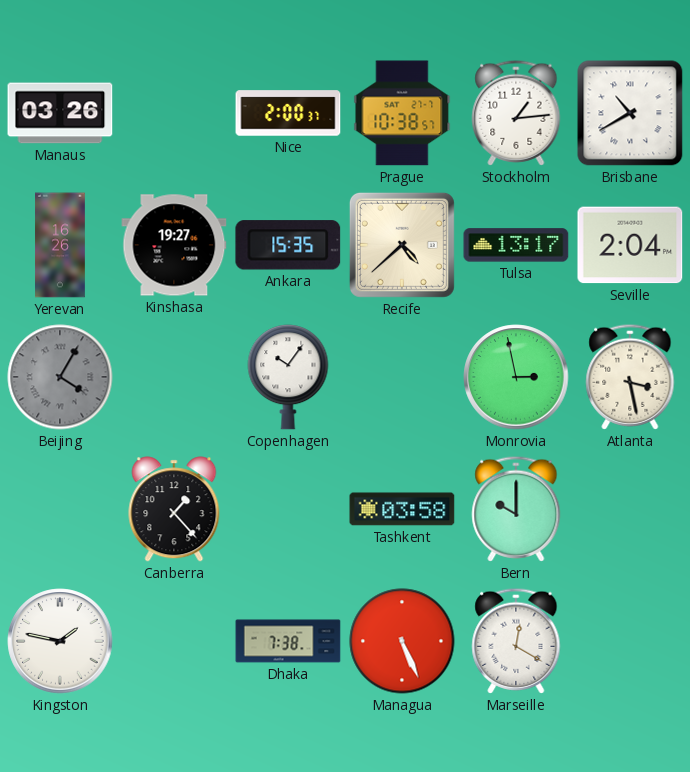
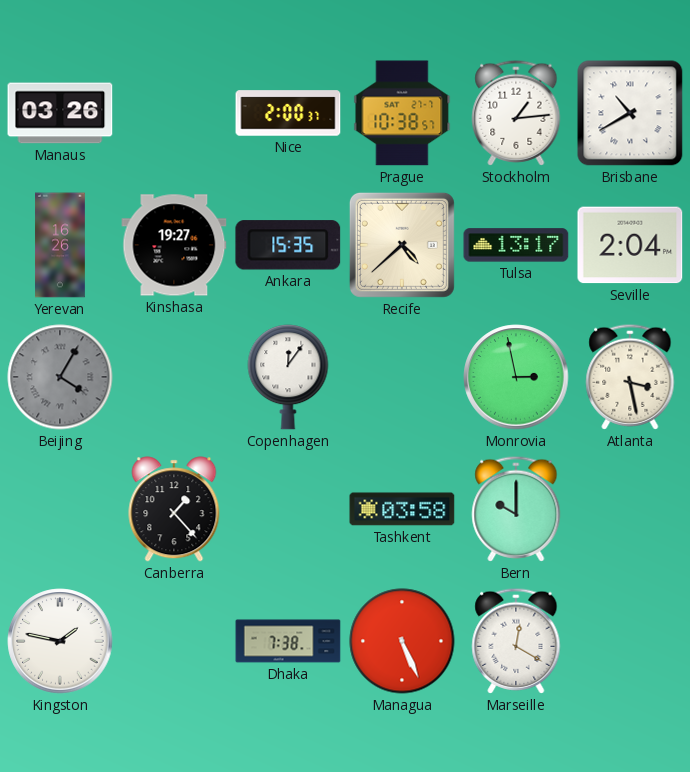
Copenhagen: 10:06 -> 12:06
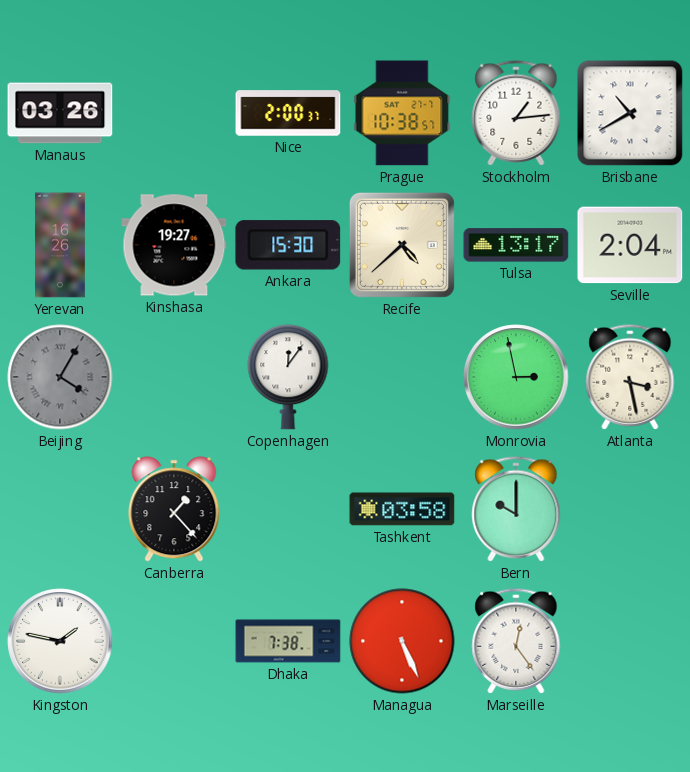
Ankara: 15:35 -> 15:30
Marseille: 12:20 -> 12:24
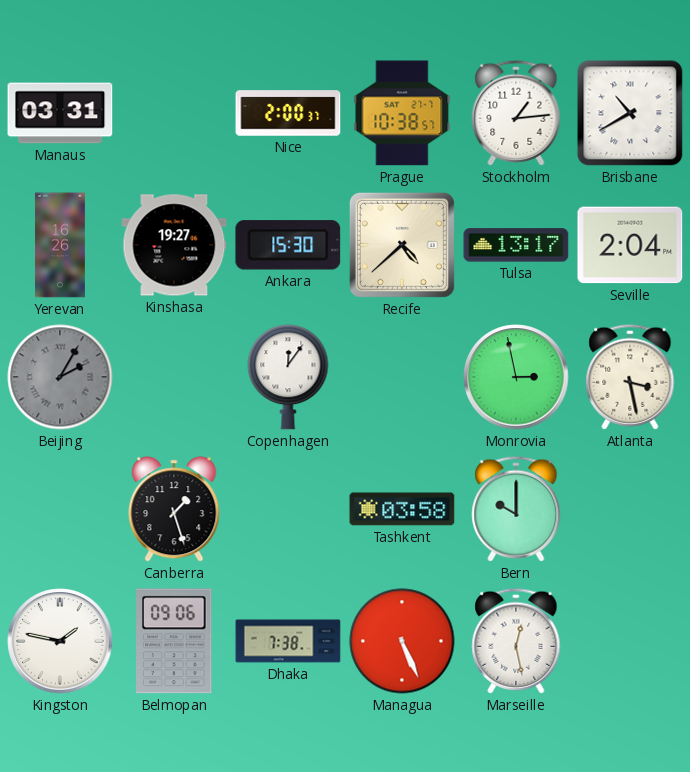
Manaus: 03:26 -> 03:31
Beijing: 4:05 -> 2:05
Canberra: 1:23 -> 1:27
Belmopan: none -> 09:06
Marseille: 12:24 -> 12:28
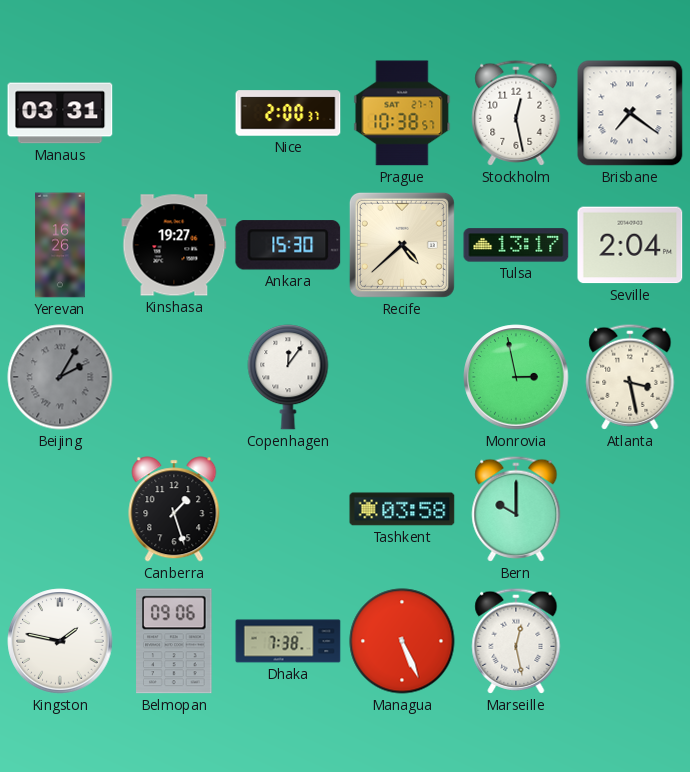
Stockholm: 1:14 -> 12:28
Brisbane: 10:40 -> 7:21
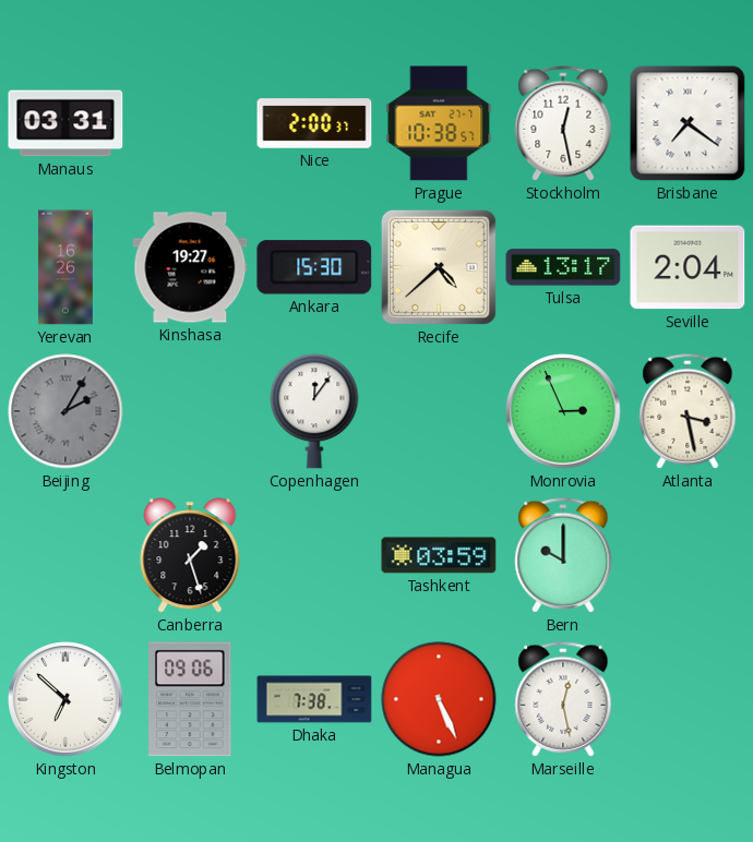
Monrovia: 2:58 -> 2:56
Tashkent: 03:58 -> 03:59
Kingston: 1:47 -> 6:52
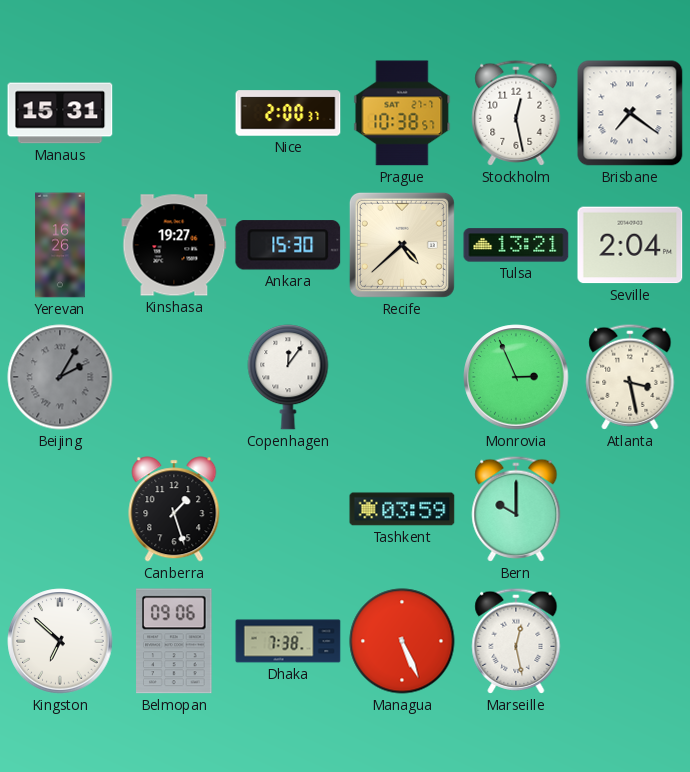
Manaus: 03:31 -> 15:31
Tulsa: 13:17 -> 13:21
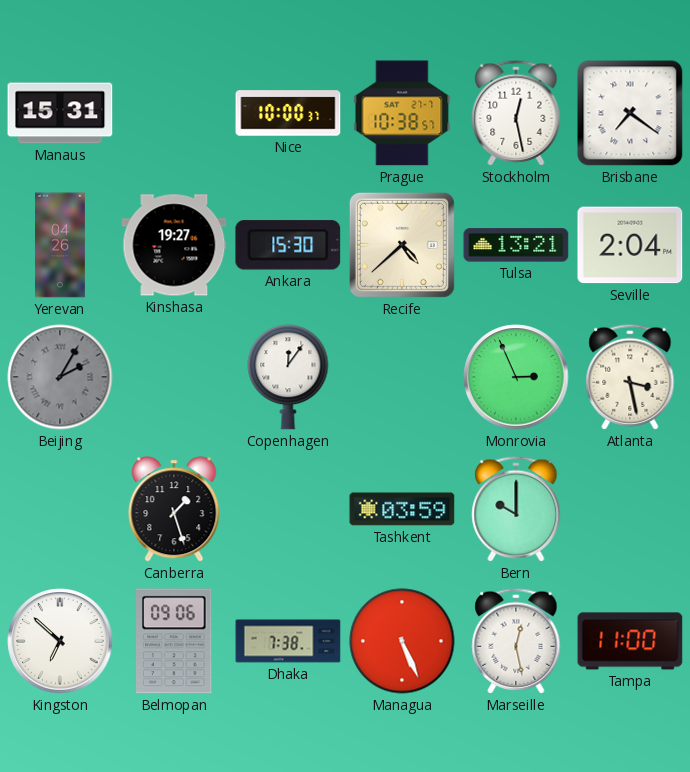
Nice: 2:00 -> 10:00
Yerevan: 16:26 -> 04:26
Tampa: none -> 11:00
